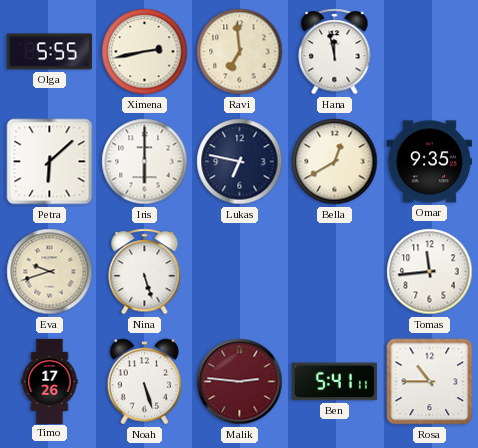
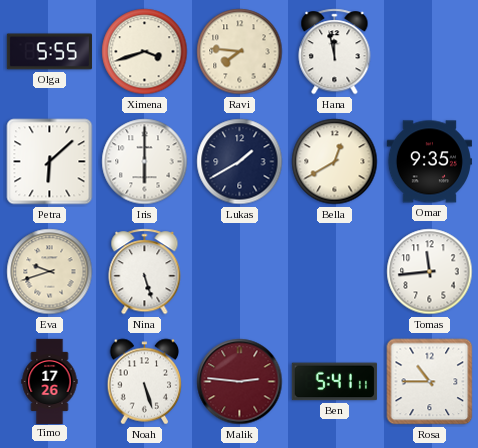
Ximena: 2:43 -> 3:42
Ravi: 6:59 -> 7:46
Lukas: 6:47 -> 1:40
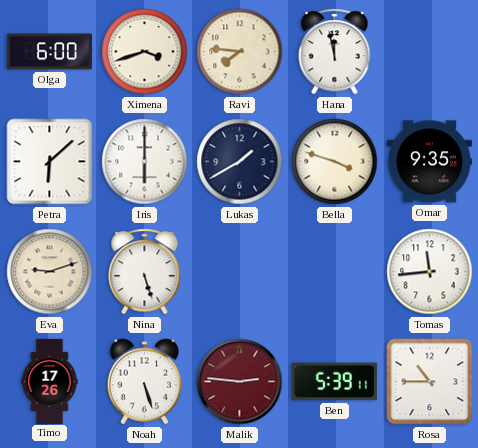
Olga: 5:55 -> 6:00
Bella: 12:40 -> 3:48
Eva: 9:42 -> 9:12
Ben: 5:41 -> 5:39
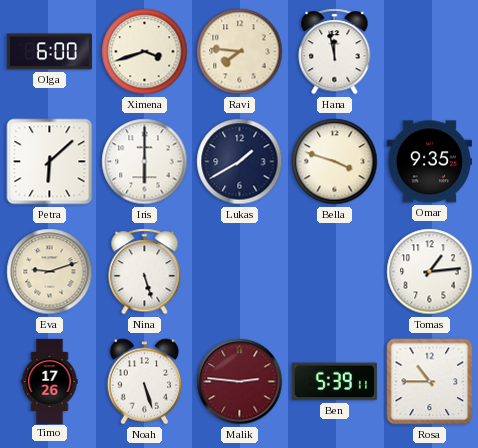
Tomas: 11:44 -> 1:14
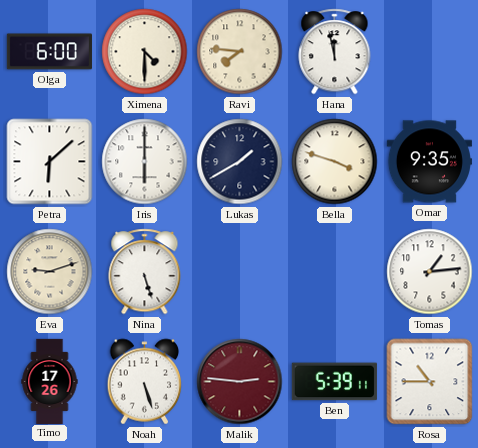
Ximena: 3:42 -> 4:30
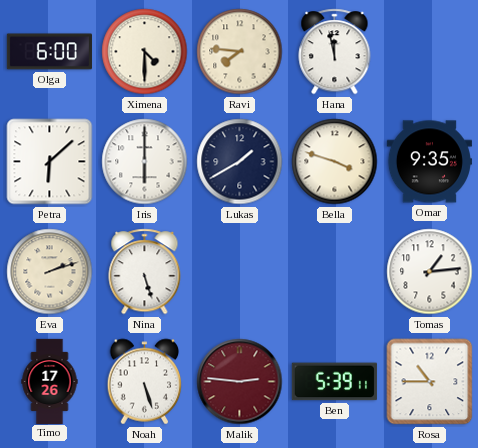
Eva: 9:12 -> 2:12
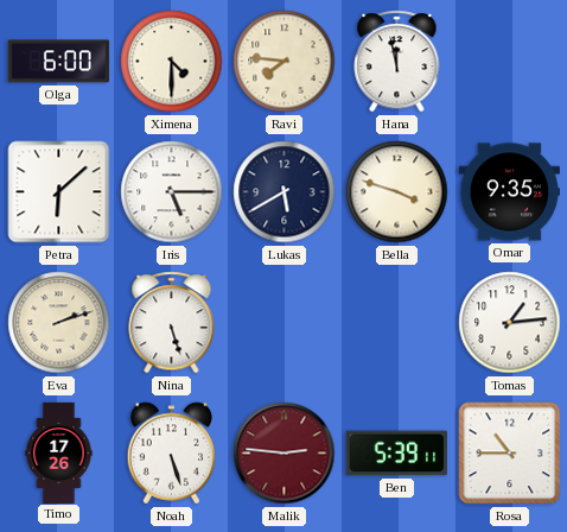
Iris: 6:00 -> 5:15
Lukas: 1:40 -> 5:40
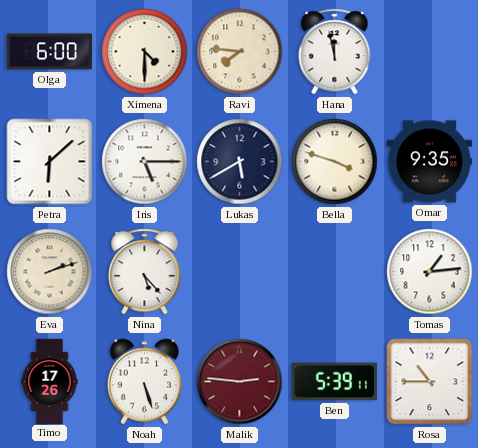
Nina: 5:27 -> 5:23
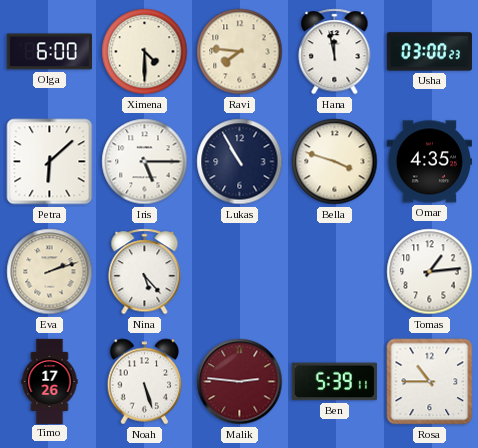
Usha: none -> 03:00
Lukas: 5:40 -> 10:55
Omar: 9:35 -> 4:35
